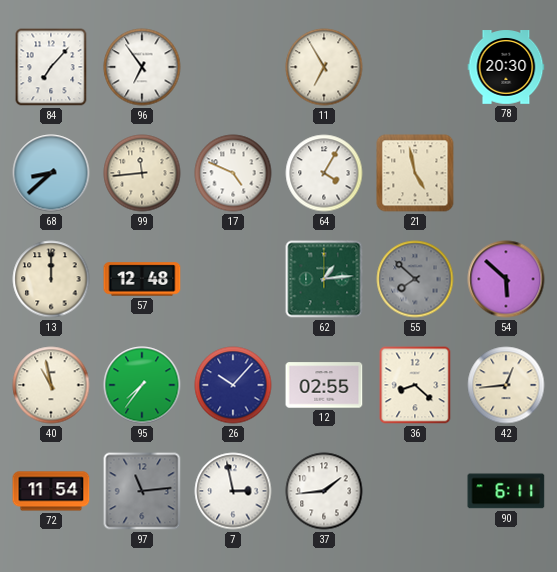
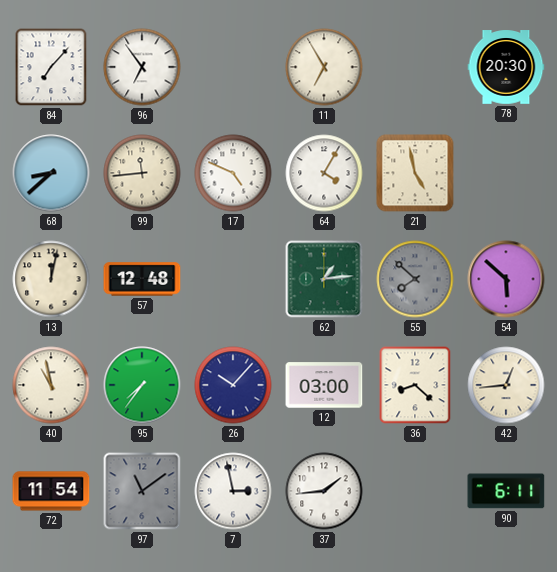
13: 12:00 -> 12:02
12: 02:55 -> 03:00
97: 11:14 -> 11:09
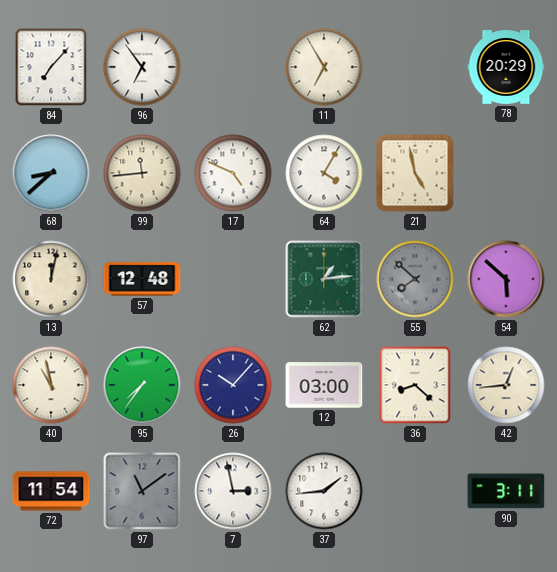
78: 20:30 -> 20:29
90: 6:11 -> 3:11
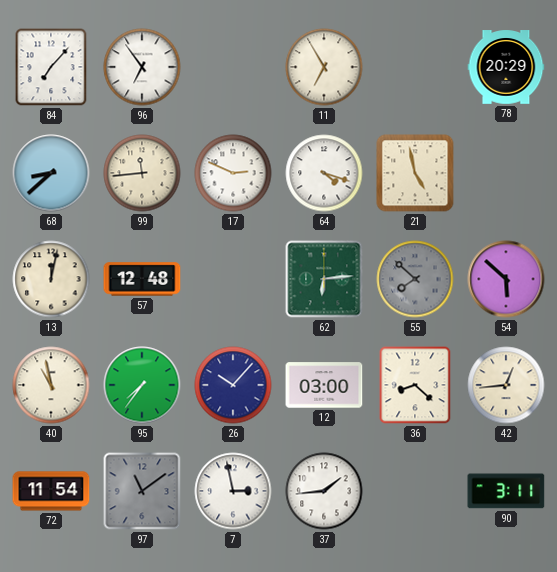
17: 4:49 -> 2:49
64: 4:05 -> 4:18
62: 1:14 -> 6:14
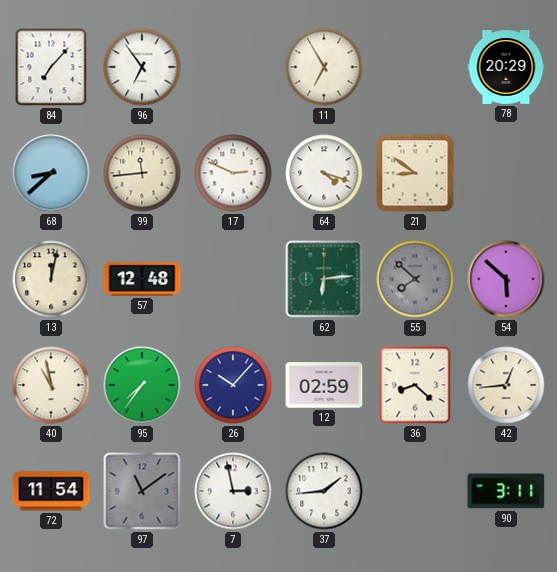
21: 4:58 -> 8:51
12: 03:00 -> 02:59
